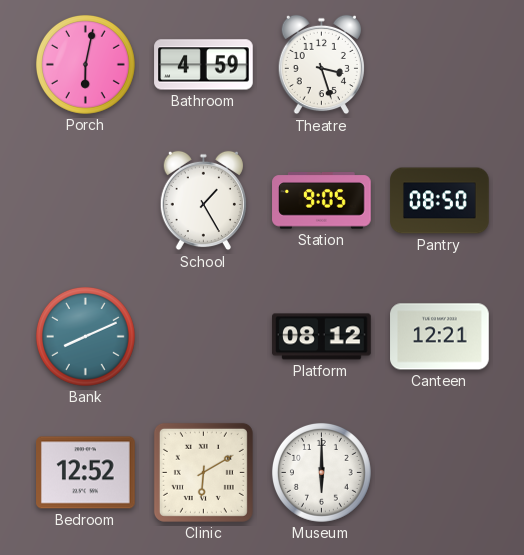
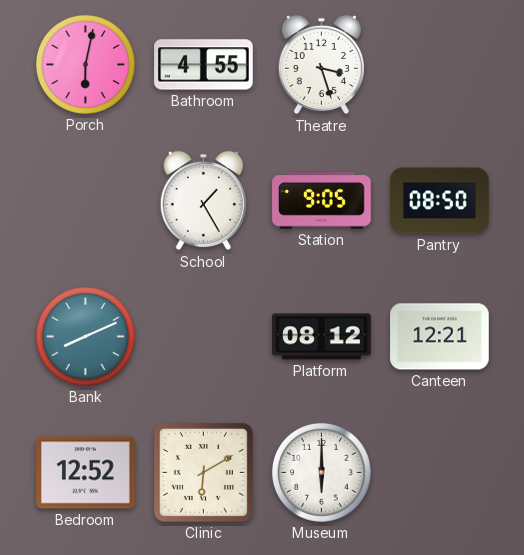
Bathroom: 4:59 -> 4:55
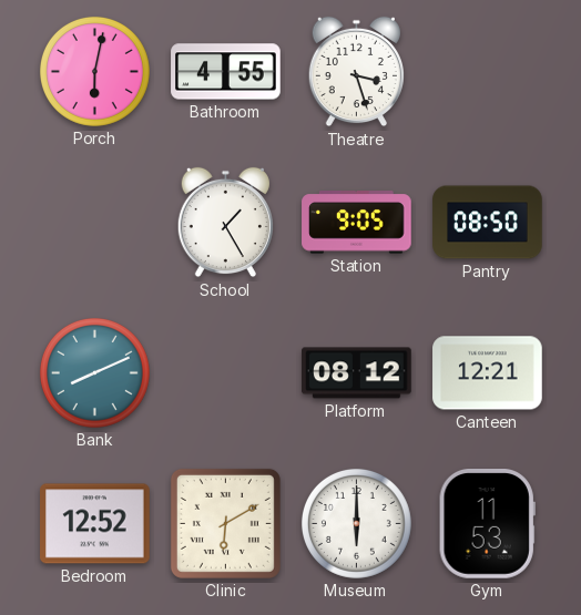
Gym: none -> 11:53
